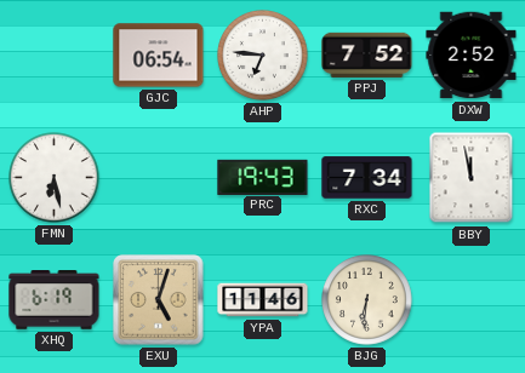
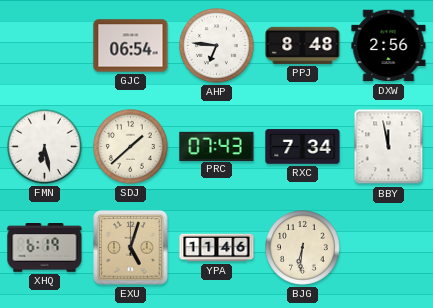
PPJ: 7:52 -> 8:48
DXW: 2:52 -> 2:56
SDJ: none -> 1:38
PRC: 19:43 -> 07:43
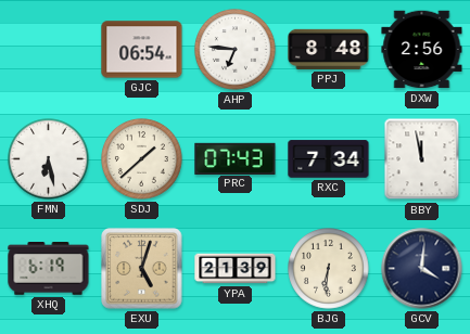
YPA: 11:46 -> 21:39
GCV: none -> 4:01
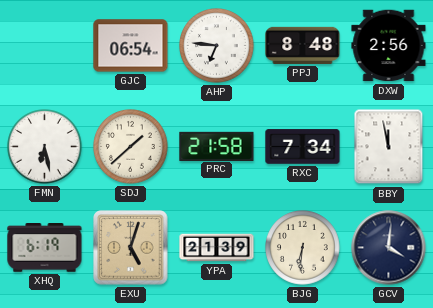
PRC: 07:43 -> 21:58
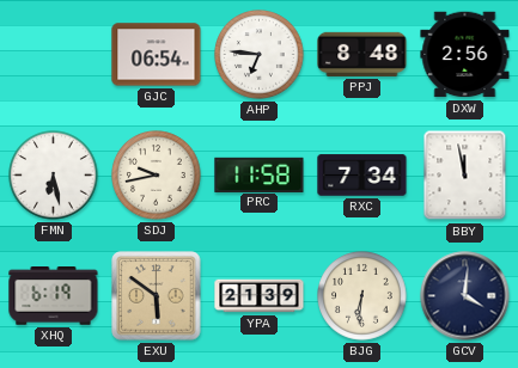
SDJ: 1:38 -> 9:43
PRC: 21:58 -> 11:58
EXU: 5:03 -> 5:51
